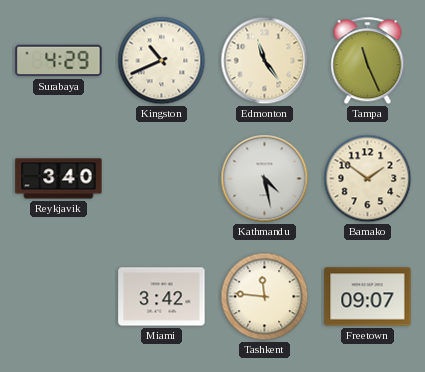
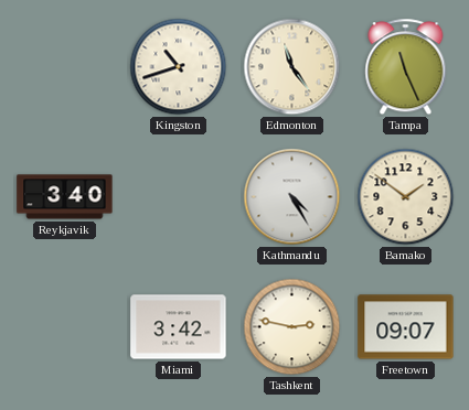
Surabaya: 4:29 -> none
Kingston: 10:41 -> 10:42
Kathmandu: 4:28 -> 4:25
Tashkent: 11:46 -> 2:47
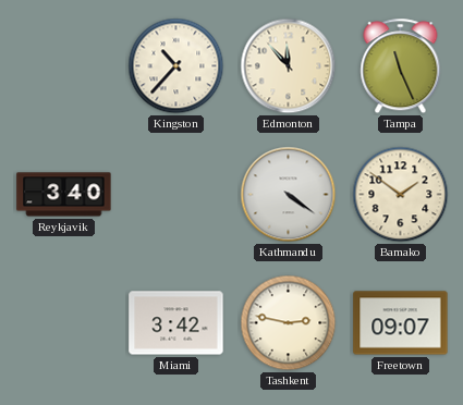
Kingston: 10:42 -> 10:37
Edmonton: 11:24 -> 11:53
Kathmandu: 4:25 -> 4:21
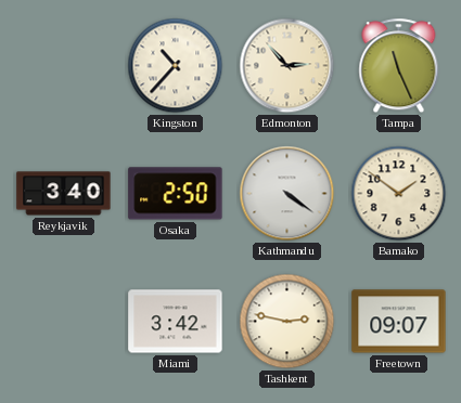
Edmonton: 11:53 -> 2:53
Osaka: none -> 2:50
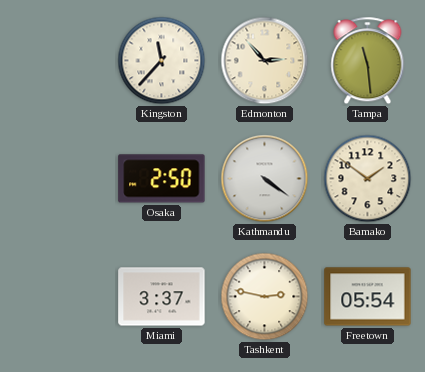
Kingston: 10:37 -> 11:37
Tampa: 11:26 -> 11:29
Reykjavik: 3:40 -> none
Miami: 3:42 -> 3:37
Freetown: 09:07 -> 05:54
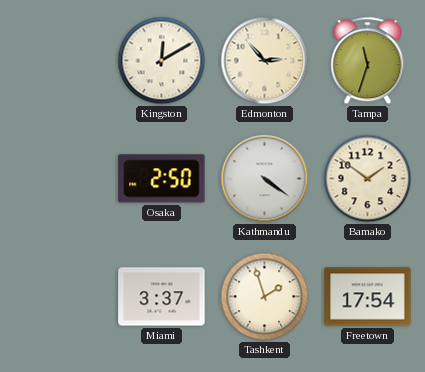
Kingston: 11:37 -> 12:10
Tampa: 11:29 -> 11:33
Tashkent: 2:47 -> 1:57
Freetown: 05:54 -> 17:54
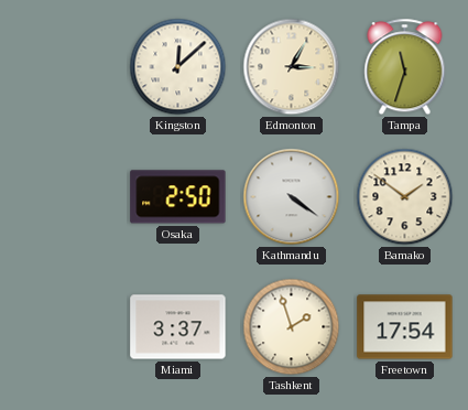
Kingston: 12:10 -> 12:08
Edmonton: 2:53 -> 3:05
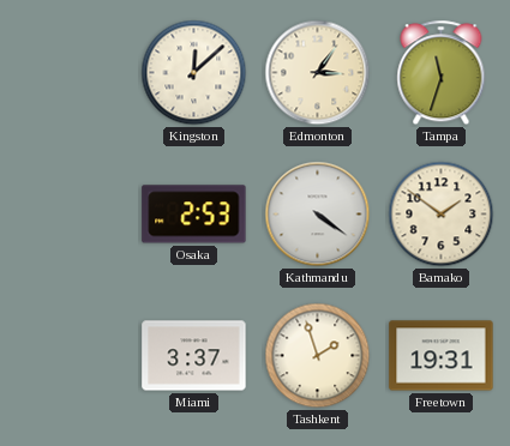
Edmonton: 3:05 -> 3:06
Osaka: 2:50 -> 2:53
Freetown: 17:54 -> 19:31
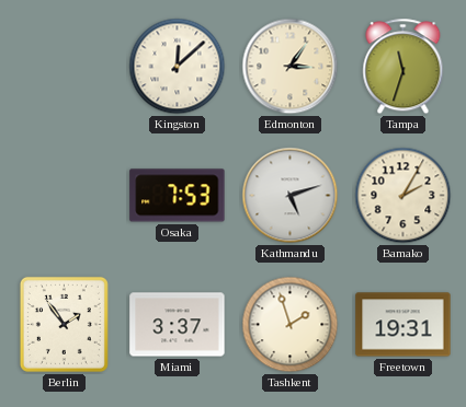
Osaka: 2:53 -> 7:53
Kathmandu: 4:21 -> 5:12
Bamako: 1:51 -> 2:05
Berlin: none -> 1:54
